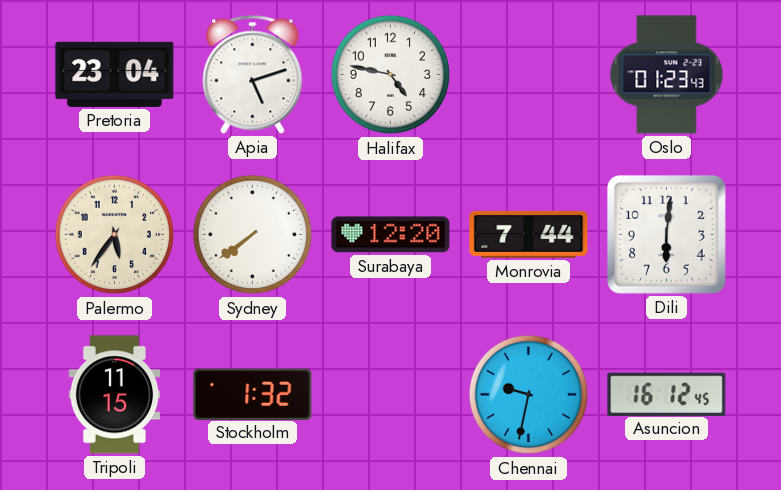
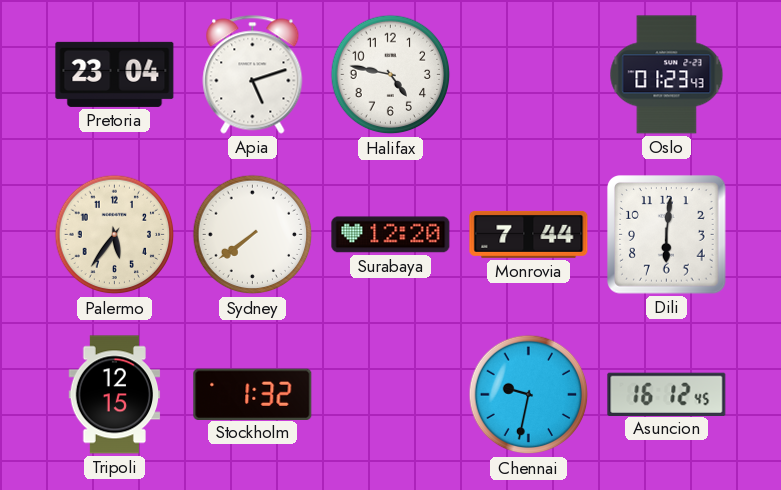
Tripoli: 11:15 -> 12:15
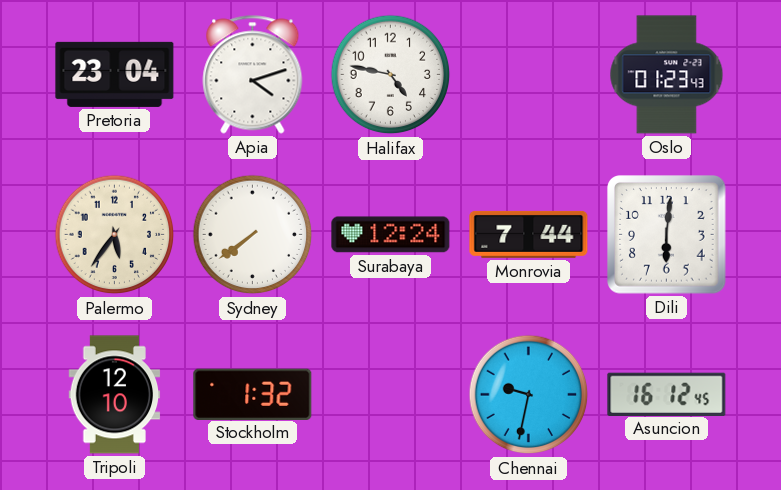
Apia: 5:12 -> 4:12
Surabaya: 12:20 -> 12:24
Tripoli: 12:15 -> 12:10
